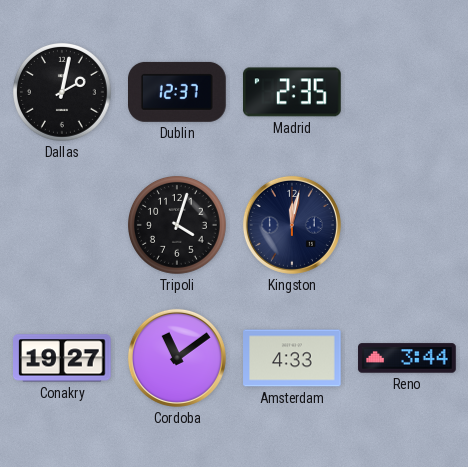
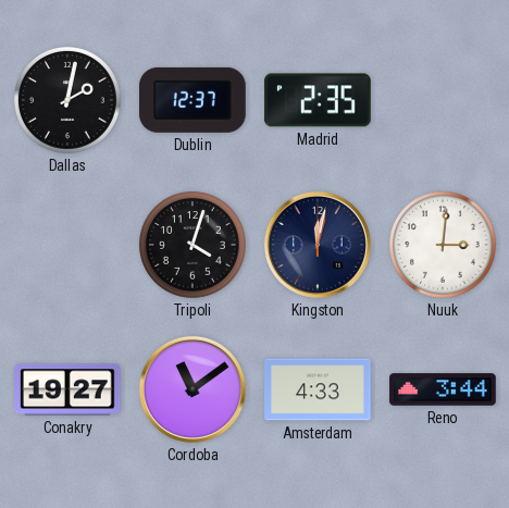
Nuuk: none -> 3:01
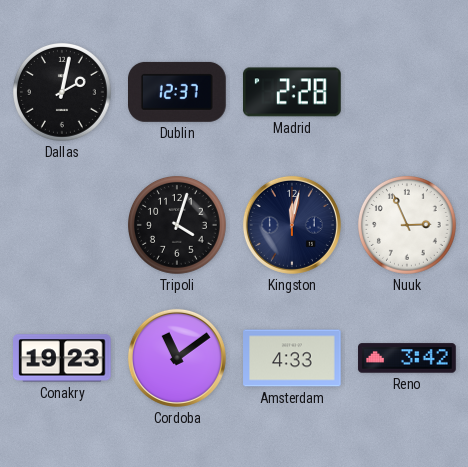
Madrid: 2:35 -> 2:28
Nuuk: 3:01 -> 2:56
Conakry: 19:27 -> 19:23
Reno: 3:44 -> 3:42
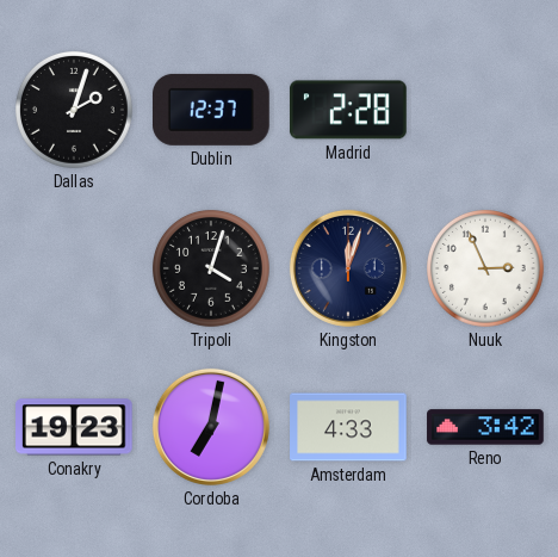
Dallas: 2:02 -> 2:03
Kingston: 12:02 -> 12:03
Cordoba: 11:09 -> 7:02
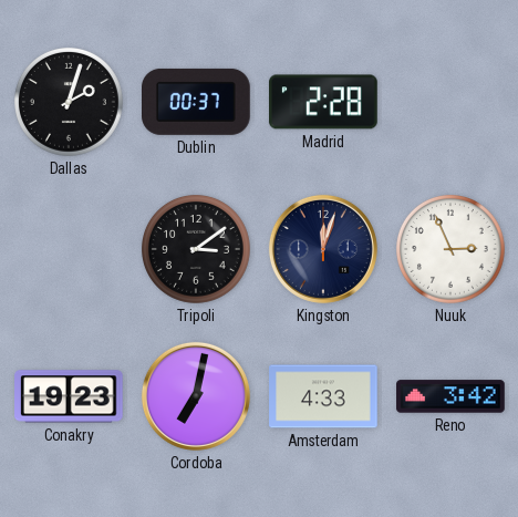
Dublin: 12:37 -> 00:37
Tripoli: 4:03 -> 3:09
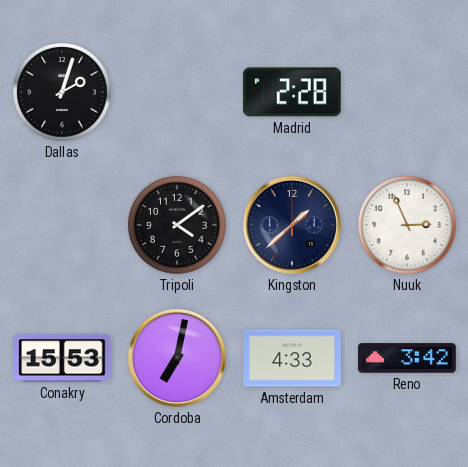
Dublin: 00:37 -> none
Tripoli: 3:09 -> 4:09
Kingston: 12:03 -> 1:38
Conakry: 19:23 -> 15:53
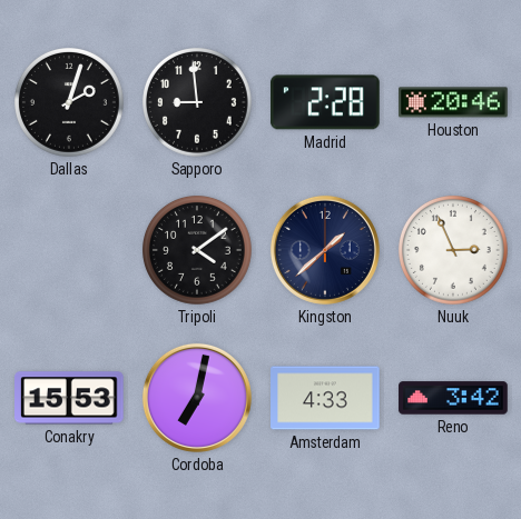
Sapporo: none -> 8:59
Houston: none -> 20:46
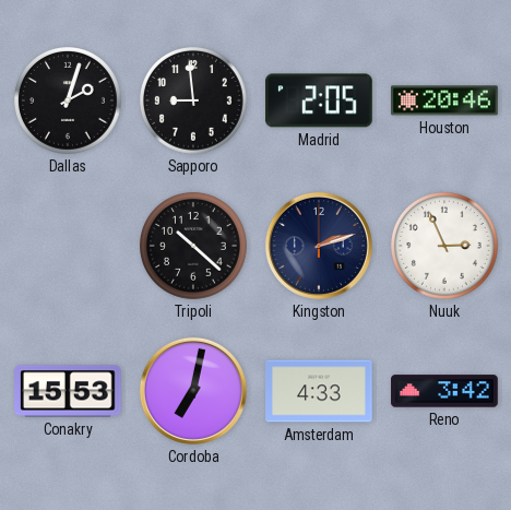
Madrid: 2:28 -> 2:05
Tripoli: 4:09 -> 10:22
Kingston: 1:38 -> 2:12
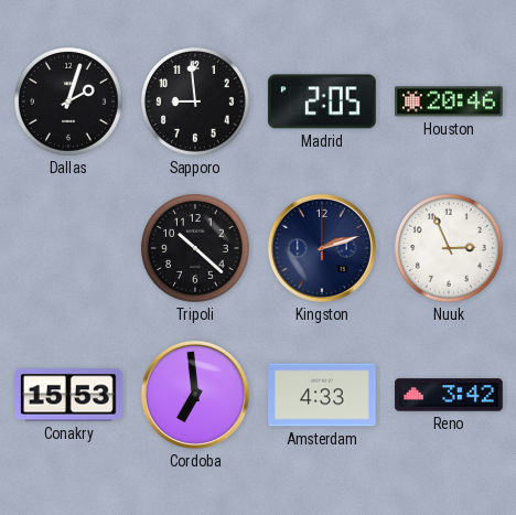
Cordoba: 7:02 -> 6:59
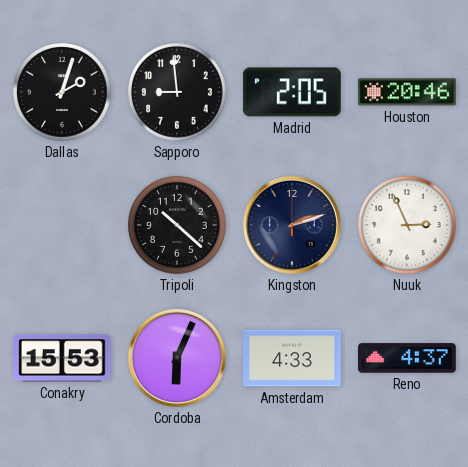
Cordoba: 6:59 -> 6:04
Reno: 3:42 -> 4:37
